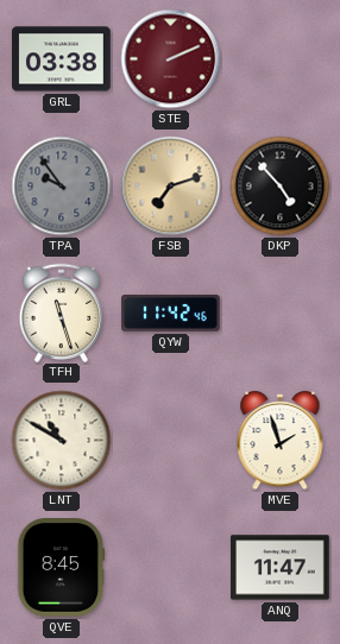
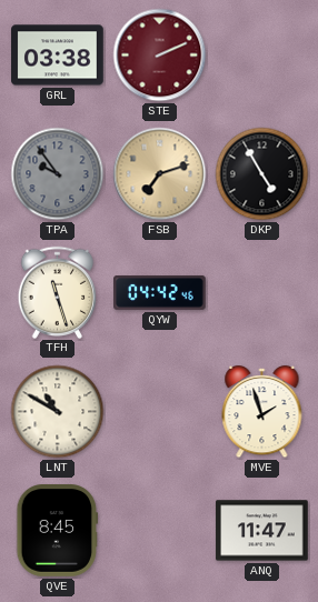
DKP: 4:53 -> 4:55
QYW: 11:42 -> 04:42
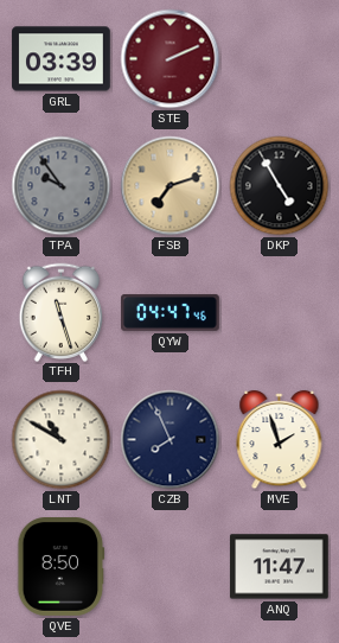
GRL: 03:38 -> 03:39
QYW: 04:42 -> 04:47
CZB: none -> 7:56
QVE: 8:45 -> 8:50
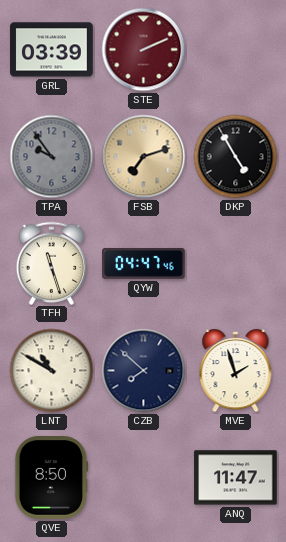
CZB: 7:56 -> 7:52
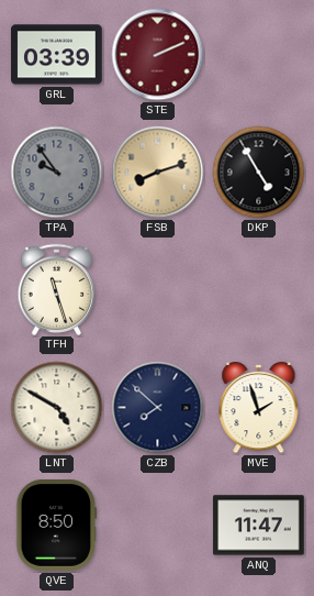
FSB: 7:12 -> 8:12
QYW: 04:47 -> none
LNT: 10:50 -> 4:50
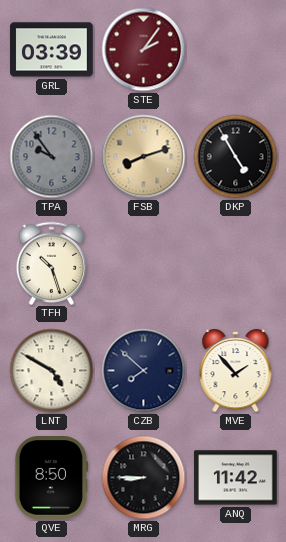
STE: 2:11 -> 2:06
TFH: 11:27 -> 10:27
MVE: 1:57 -> 1:53
MRG: none -> 8:45
ANQ: 11:47 -> 11:42
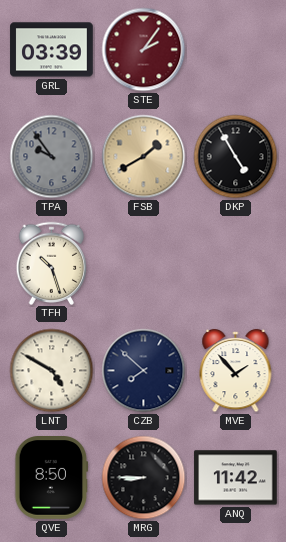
FSB: 8:12 -> 1:40
